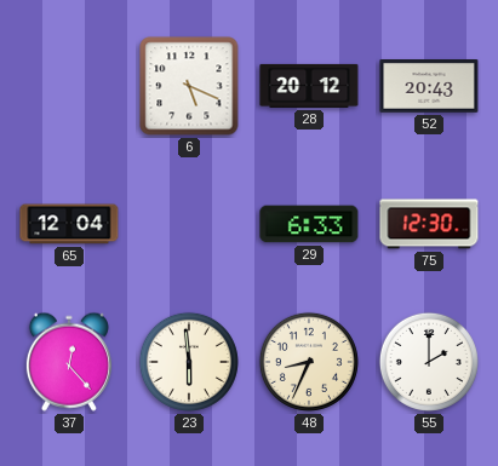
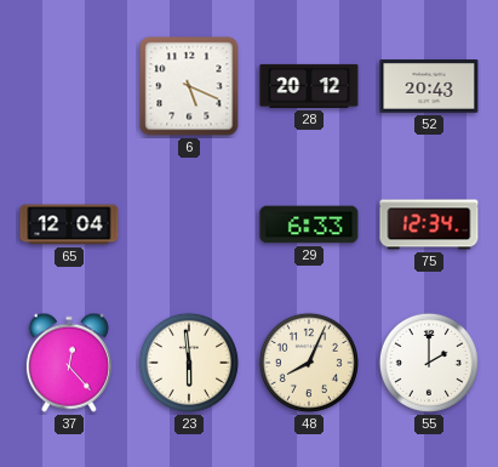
75: 12:30 -> 12:34
48: 8:34 -> 8:04
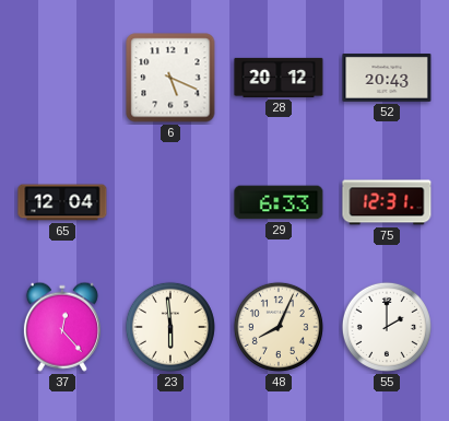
75: 12:34 -> 12:31
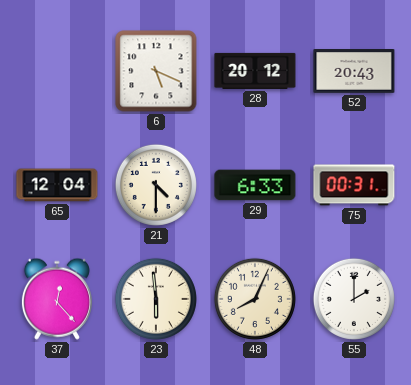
21: none -> 4:30
75: 12:31 -> 00:31
